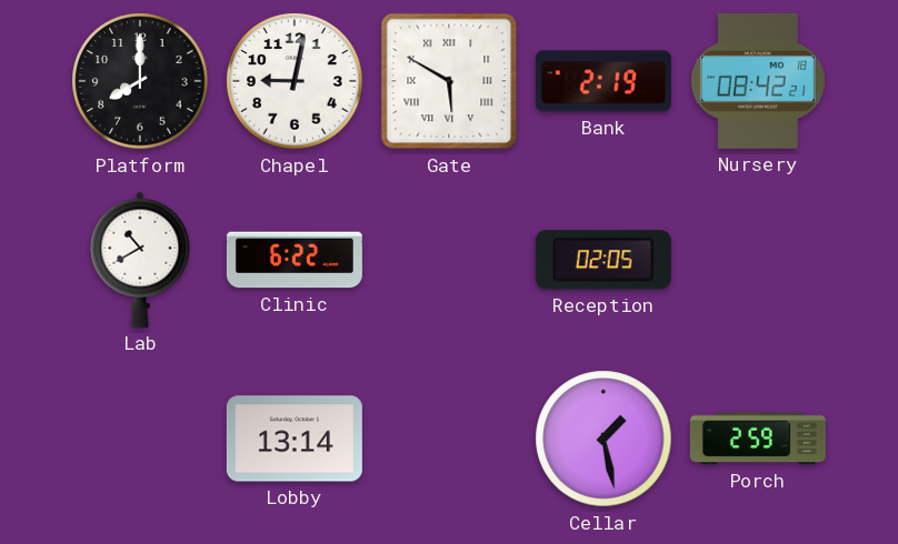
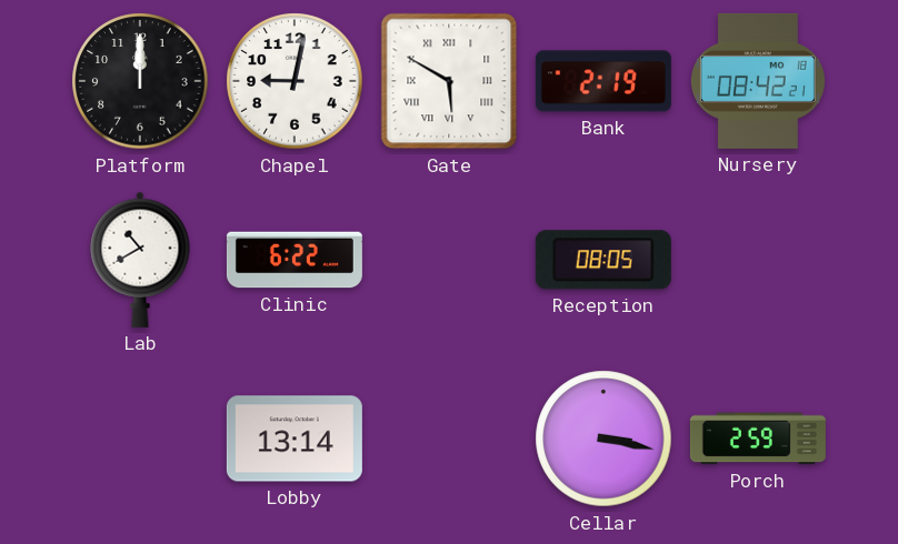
Platform: 8:00 -> 12:00
Reception: 02:05 -> 08:05
Cellar: 1:28 -> 3:17
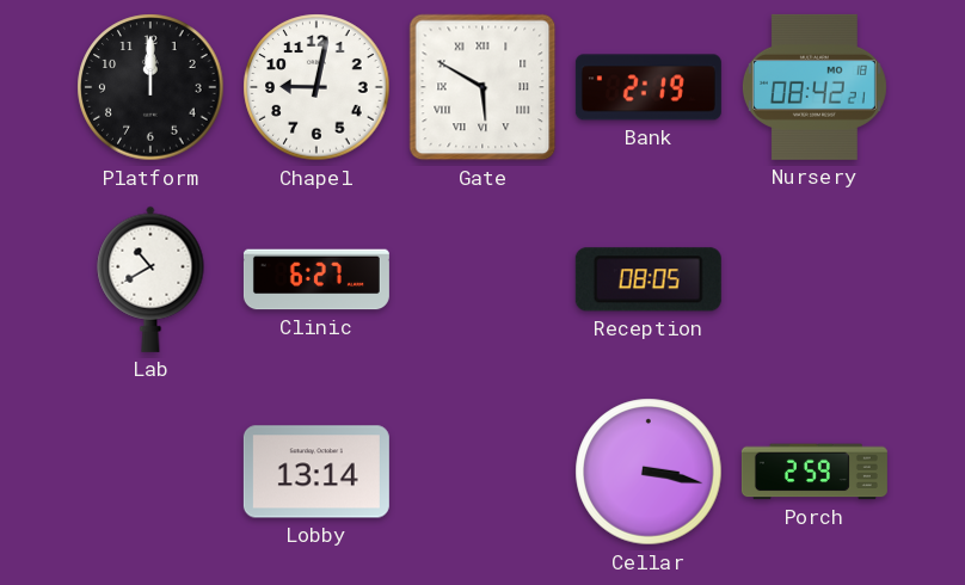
Clinic: 6:22 -> 6:27
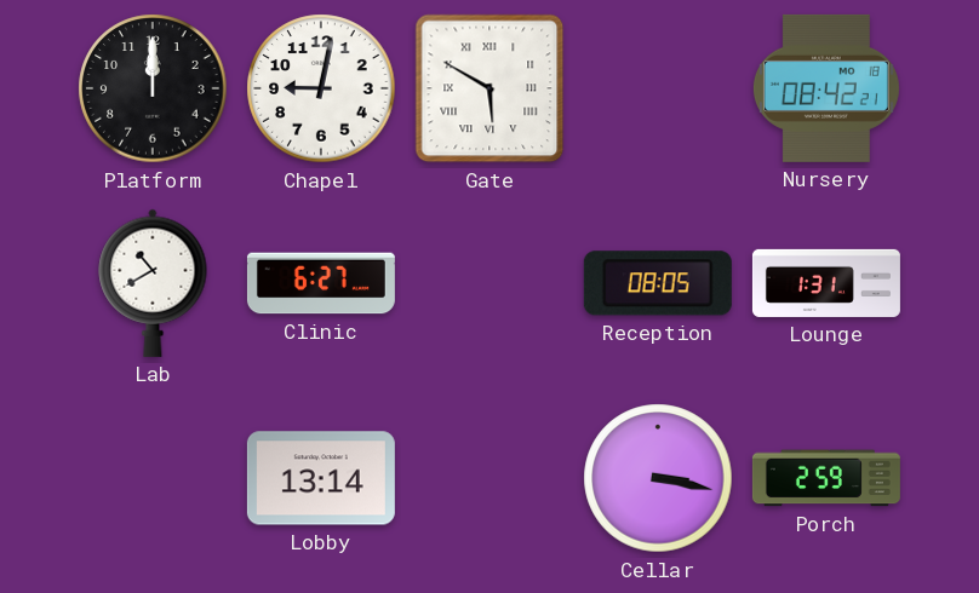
Bank: 2:19 -> none
Lounge: none -> 1:31
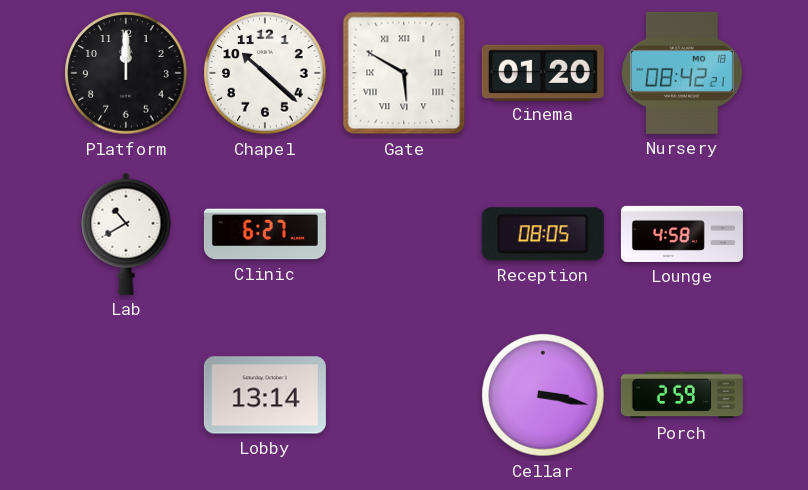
Chapel: 9:02 -> 10:22
Cinema: none -> 01:20
Lounge: 1:31 -> 4:58
